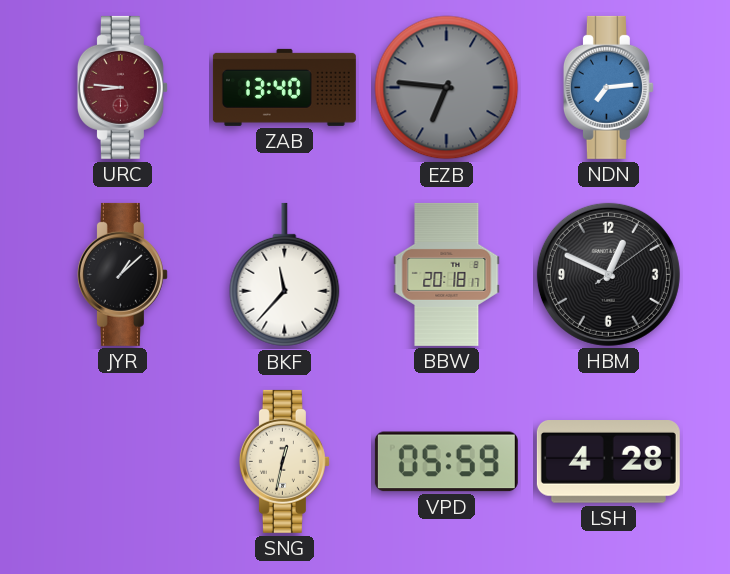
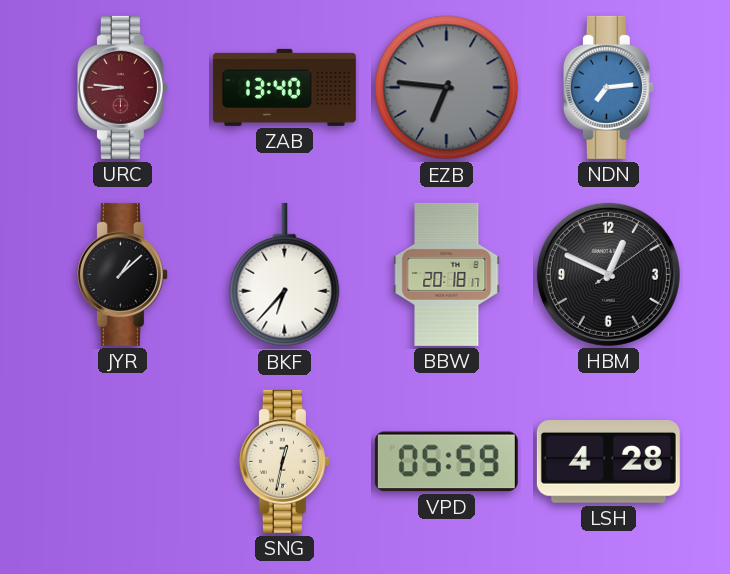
BKF: 11:37 -> 6:37
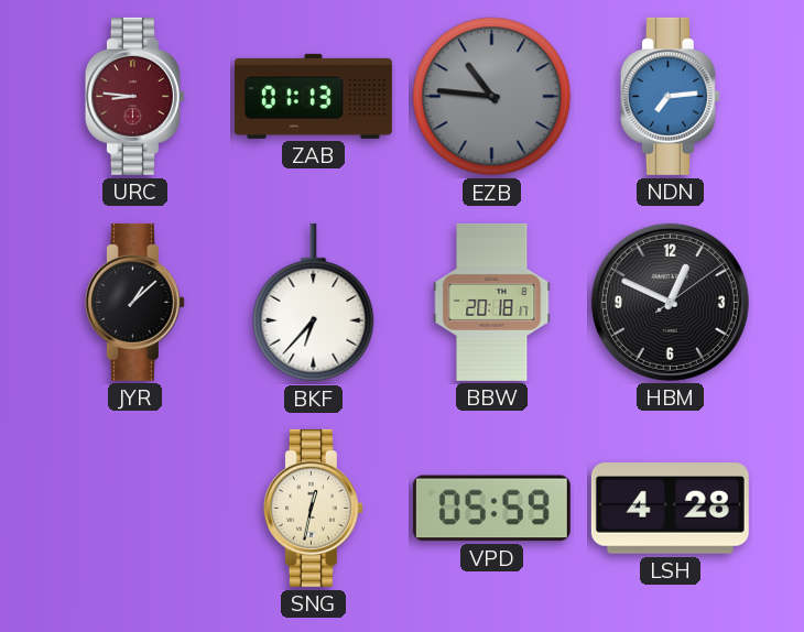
ZAB: 13:40 -> 01:13
EZB: 6:46 -> 10:46
